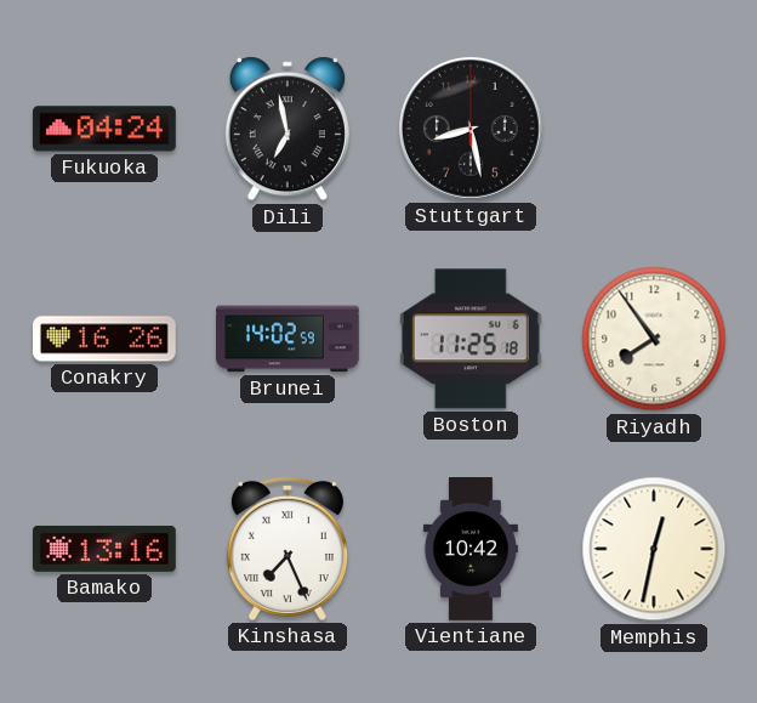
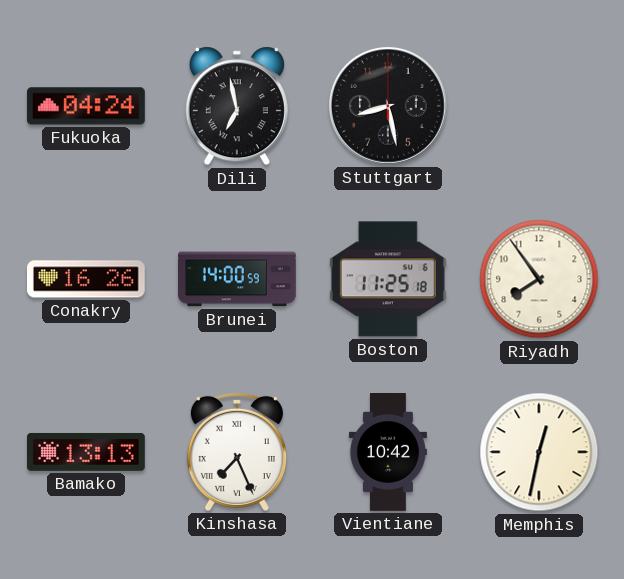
Brunei: 14:02 -> 14:00
Bamako: 13:16 -> 13:13
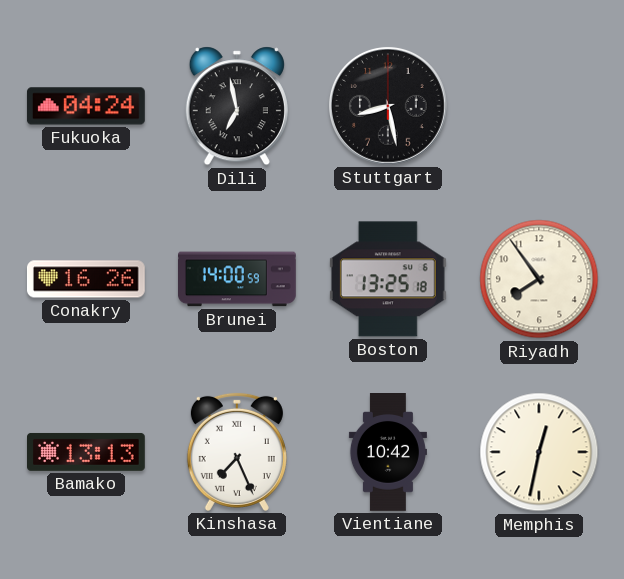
Boston: 11:25 -> 13:25
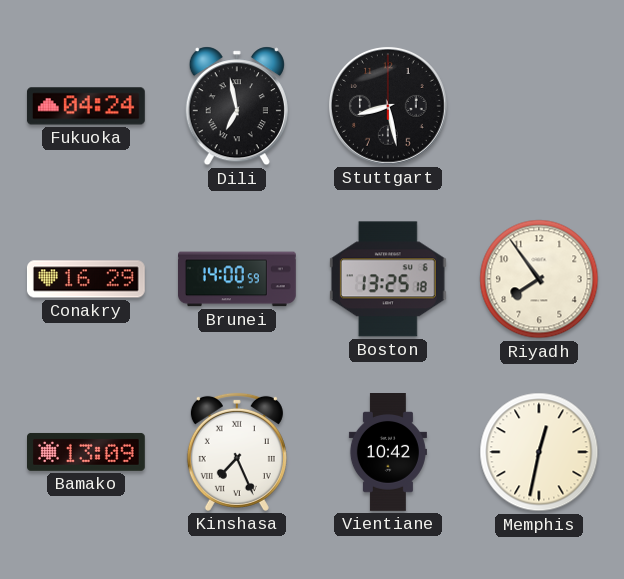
Conakry: 16:26 -> 16:29
Bamako: 13:13 -> 13:09
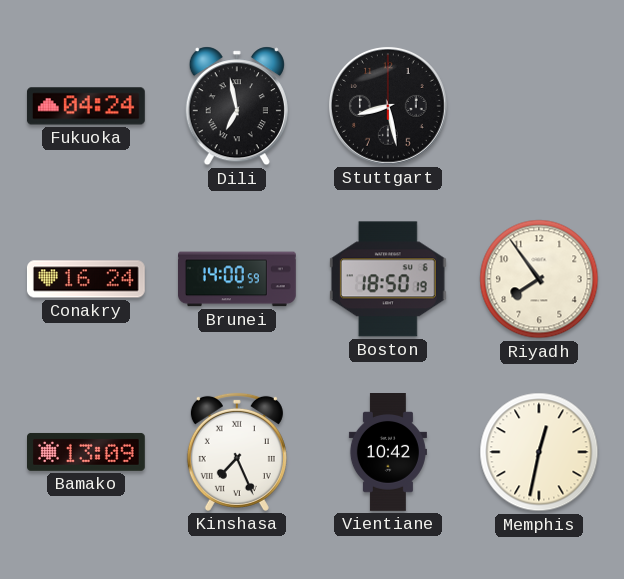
Conakry: 16:29 -> 16:24
Boston: 13:25 -> 18:50
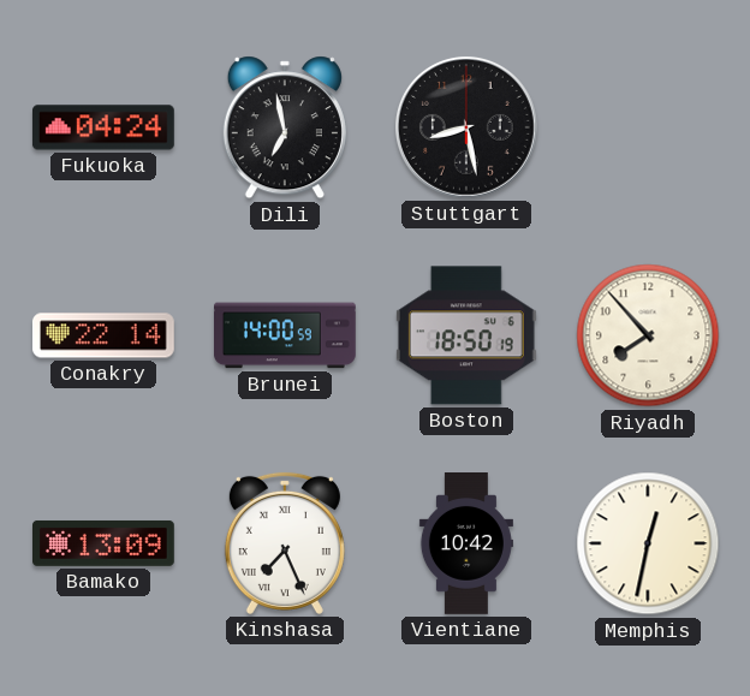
Conakry: 16:24 -> 22:14
Riyadh: 7:54 -> 7:53
